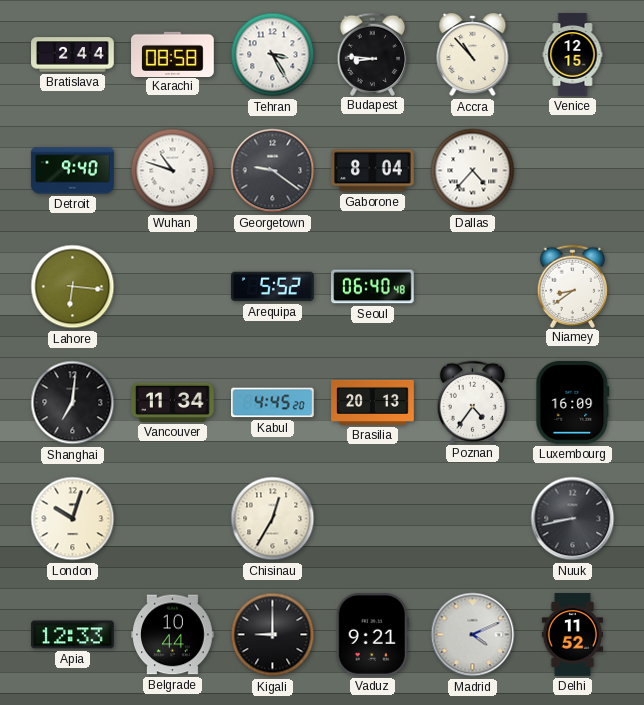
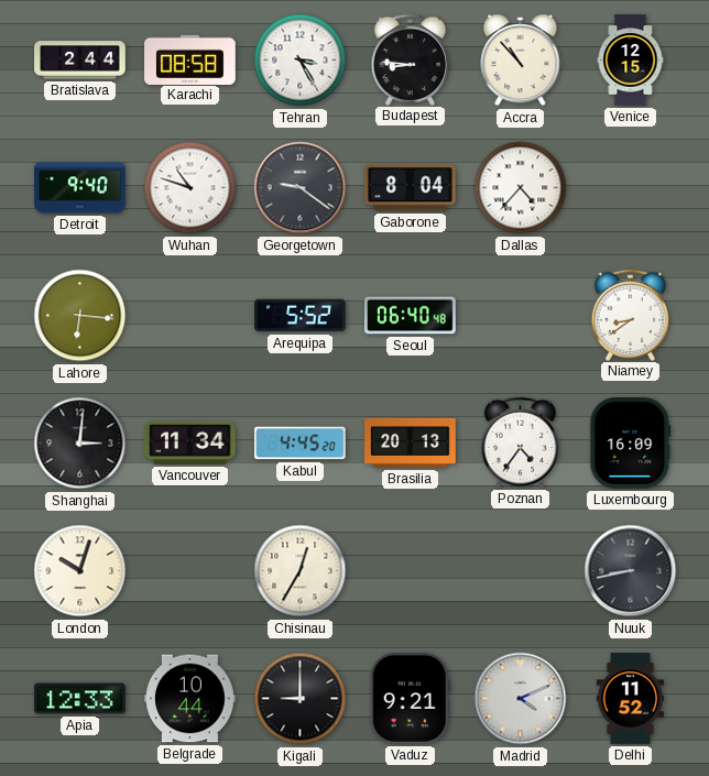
Shanghai: 7:01 -> 3:01
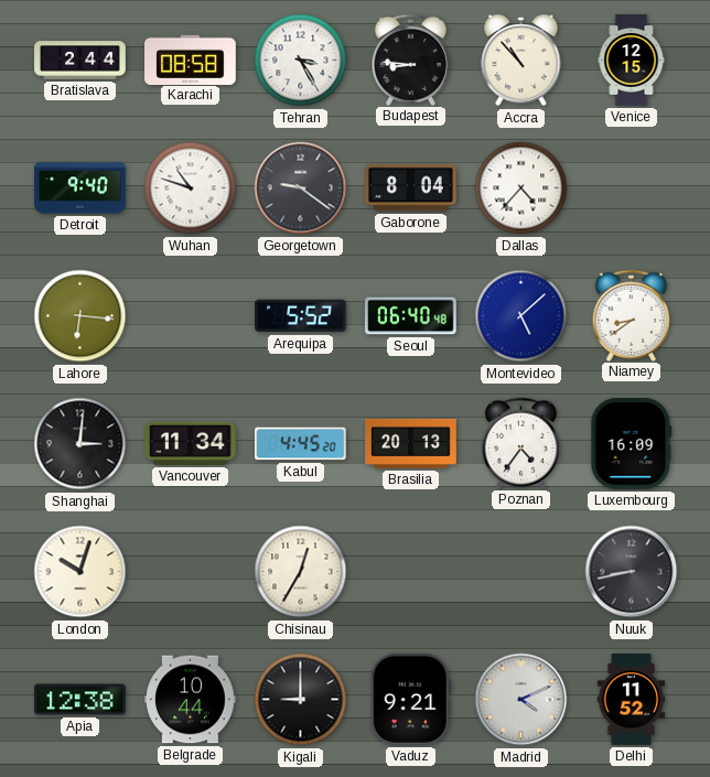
Montevideo: none -> 5:08
Apia: 12:33 -> 12:38
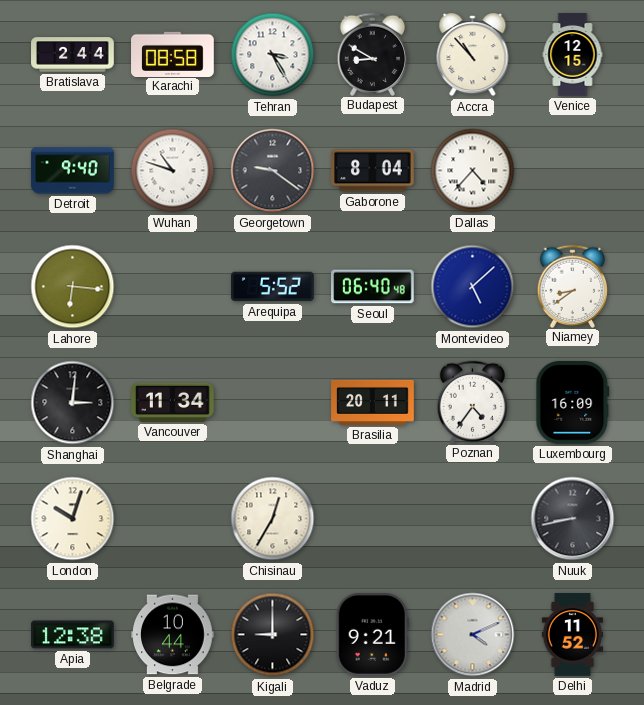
Budapest: 8:46 -> 8:50
Kabul: 4:45 -> none
Brasilia: 20:13 -> 20:11
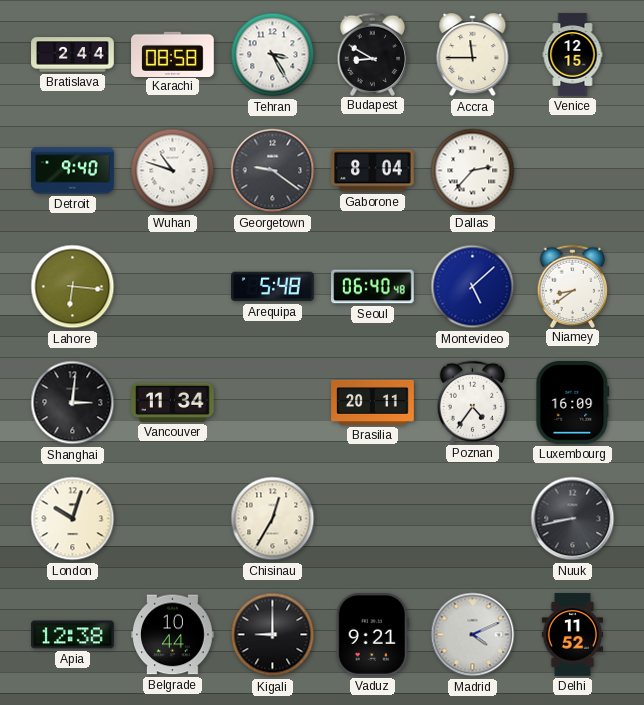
Accra: 10:53 -> 11:45
Dallas: 4:37 -> 2:37
Arequipa: 5:52 -> 5:48
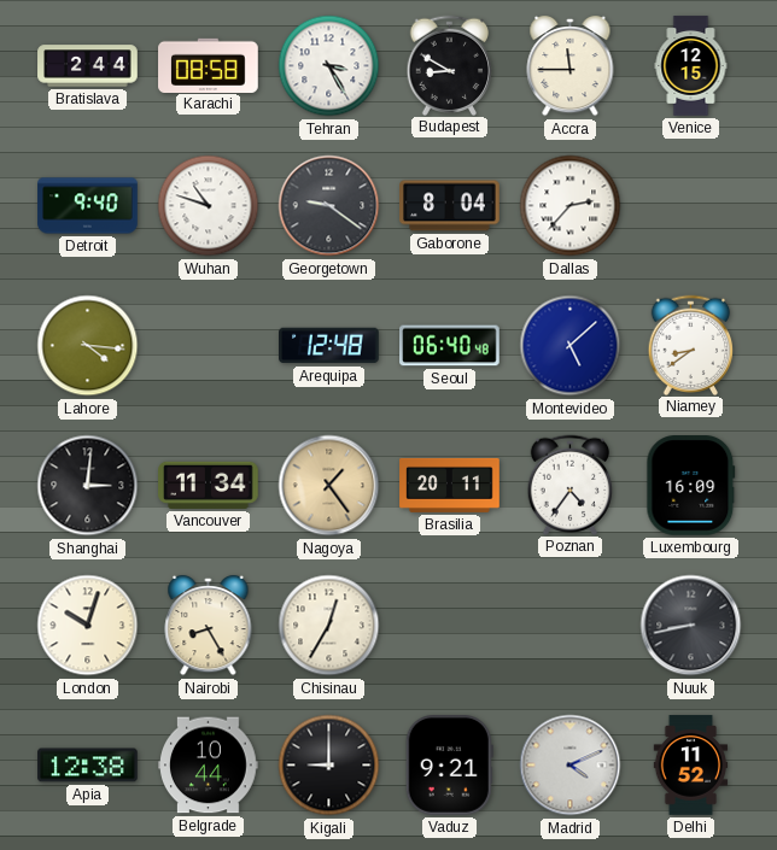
Lahore: 6:16 -> 4:16
Arequipa: 5:48 -> 12:48
Nagoya: none -> 1:24
Nairobi: none -> 8:25
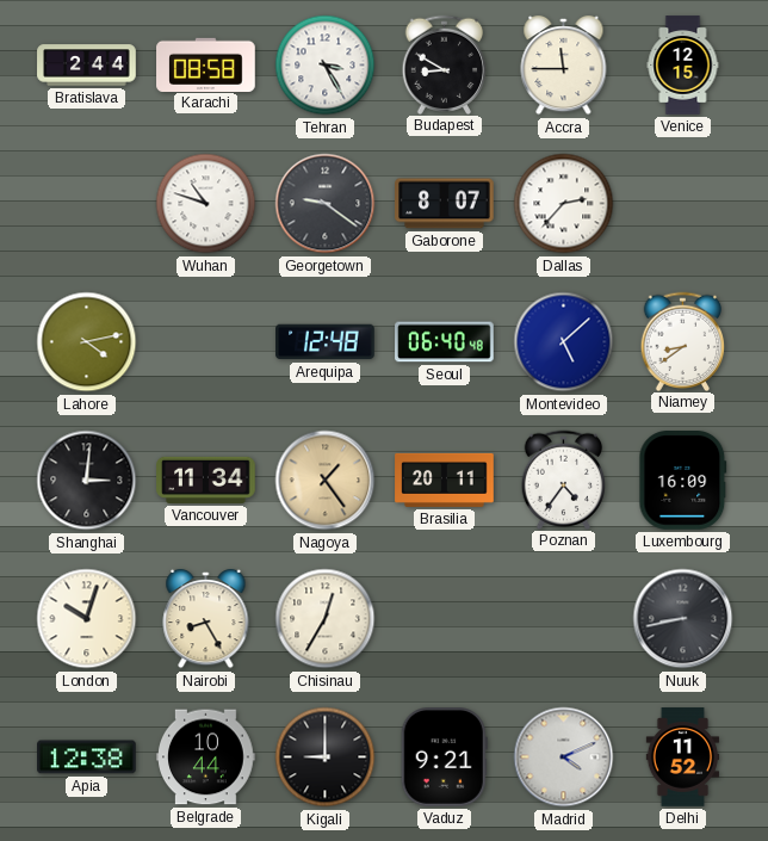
Detroit: 9:40 -> none
Gaborone: 8:04 -> 8:07
Lahore: 4:16 -> 4:13
